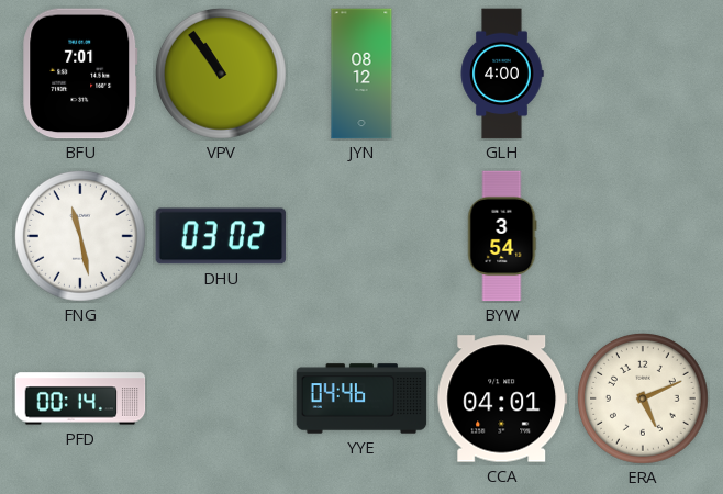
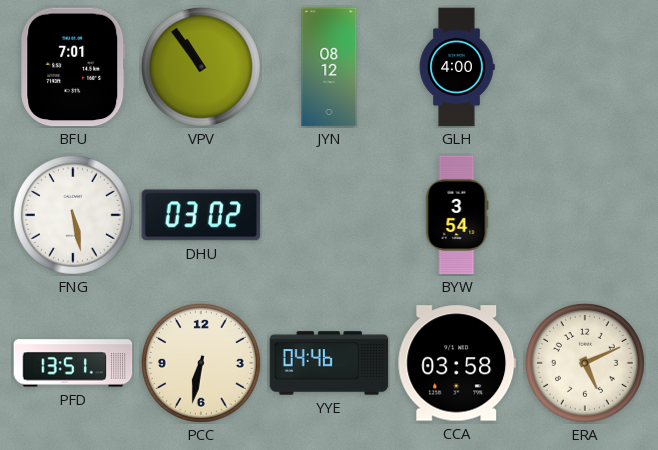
FNG: 11:28 -> 5:28
PFD: 00:14 -> 13:51
PCC: none -> 6:32
CCA: 04:01 -> 03:58
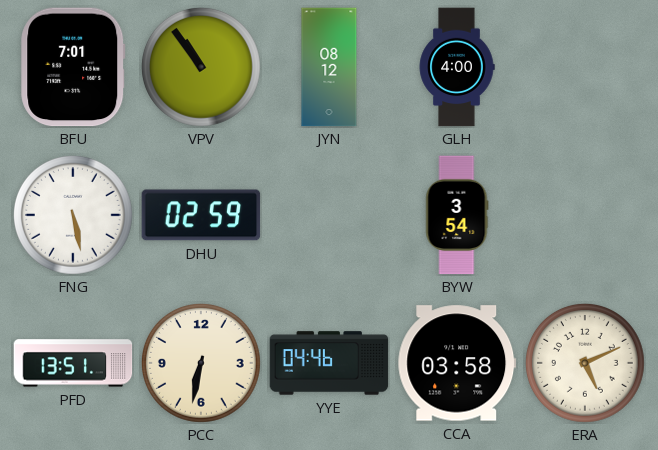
DHU: 03:02 -> 02:59
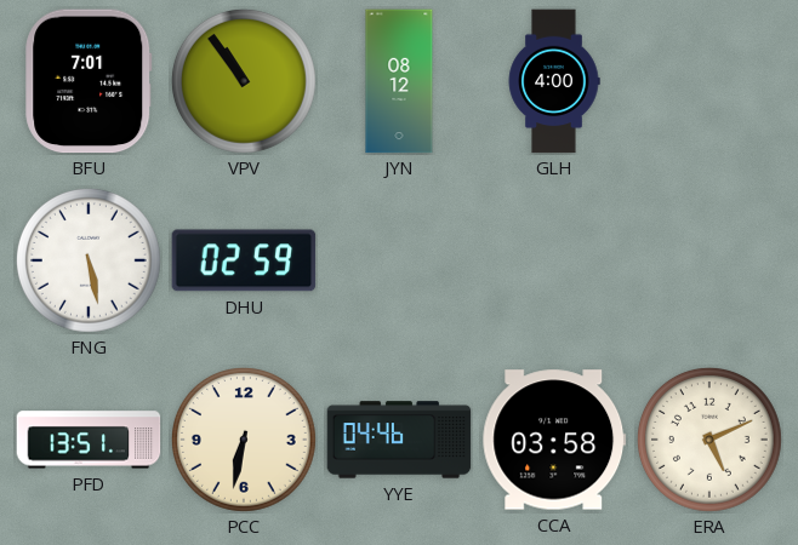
BYW: 3:54 -> none
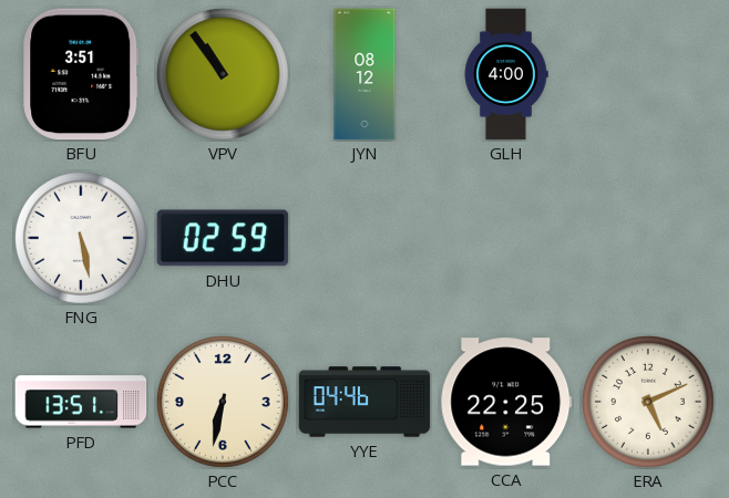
BFU: 7:01 -> 3:51
CCA: 03:58 -> 22:25
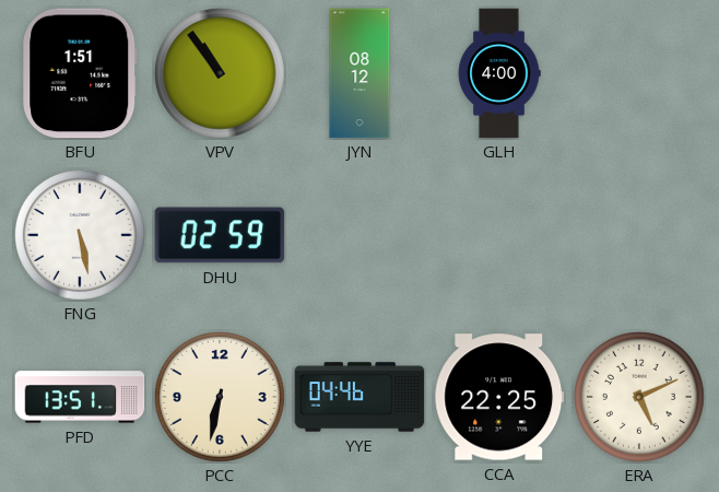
BFU: 3:51 -> 1:51
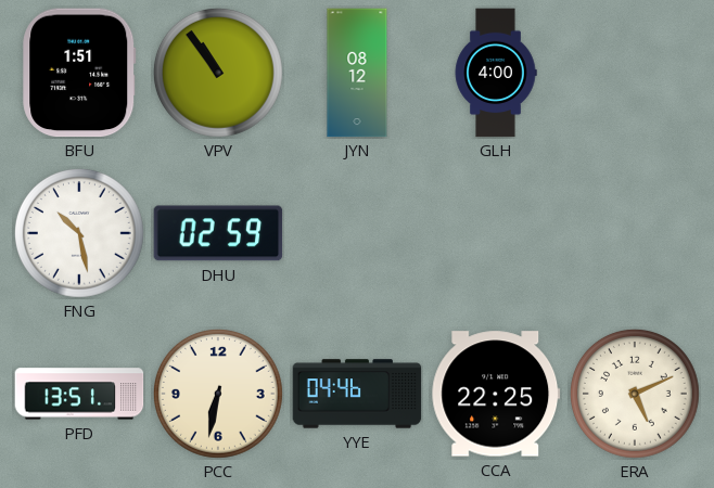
FNG: 5:28 -> 10:28
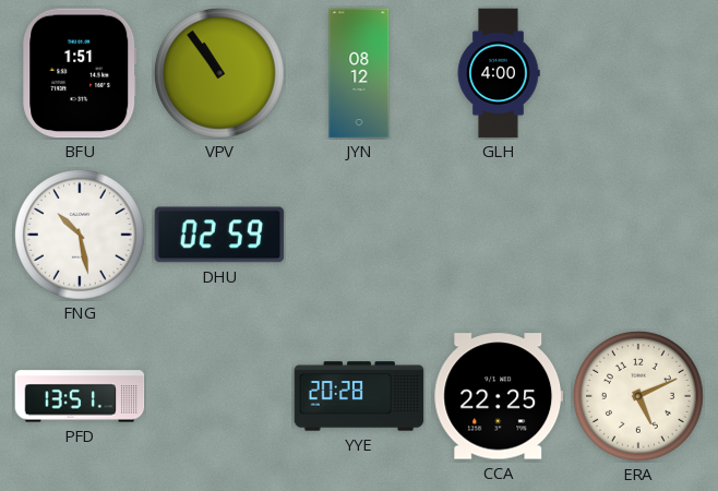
PCC: 6:32 -> none
YYE: 04:46 -> 20:28
